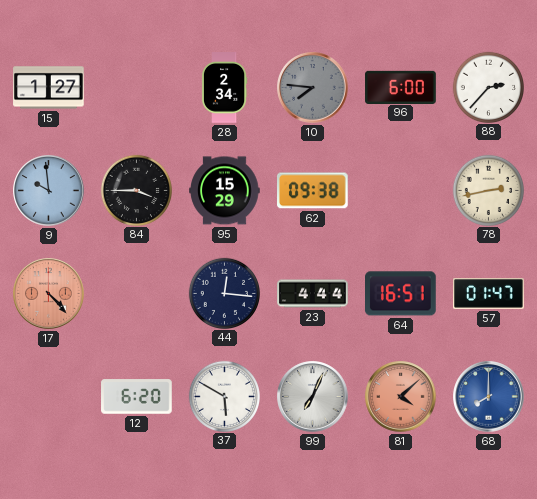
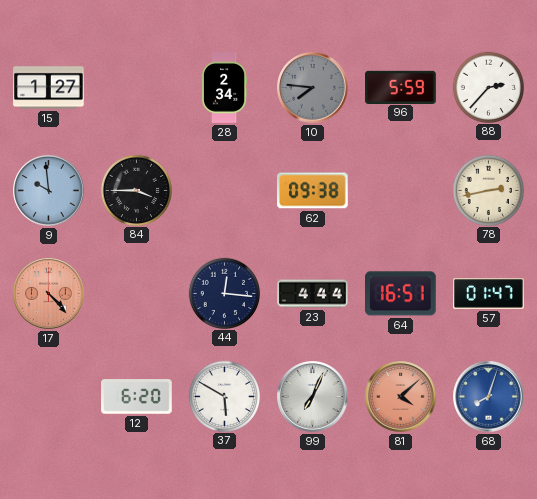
96: 6:00 -> 5:59
95: 15:29 -> none
68: 8:00 -> 8:03
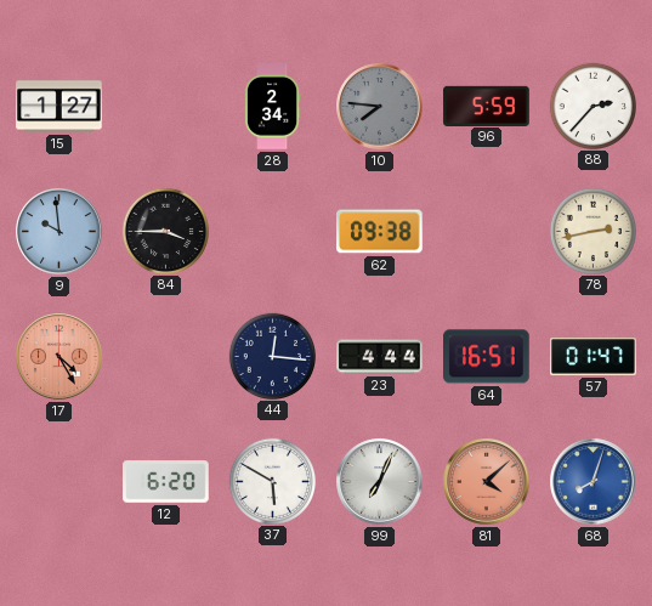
17: 4:23 -> 4:25
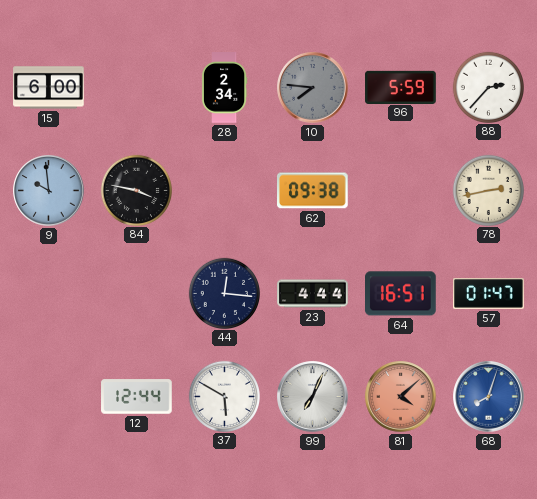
15: 1:27 -> 6:00
84: 3:45 -> 3:47
17: 4:25 -> none
12: 6:20 -> 12:44
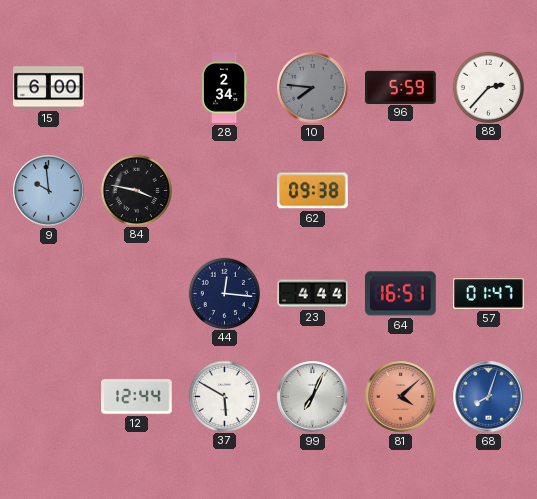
78: 2:43 -> none
